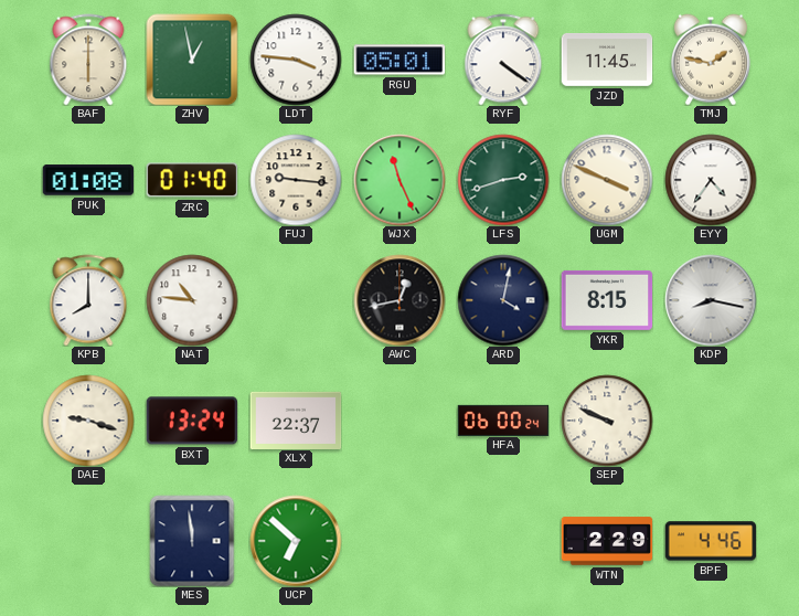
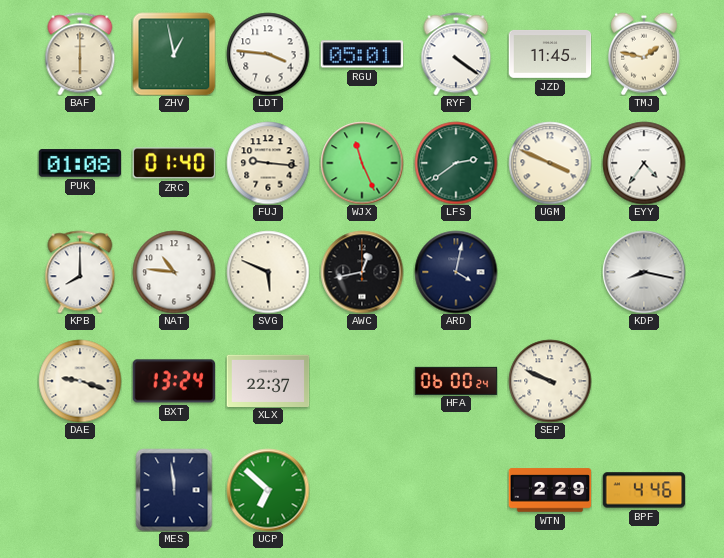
LFS: 2:42 -> 2:39
SVG: none -> 5:49
YKR: 8:15 -> none
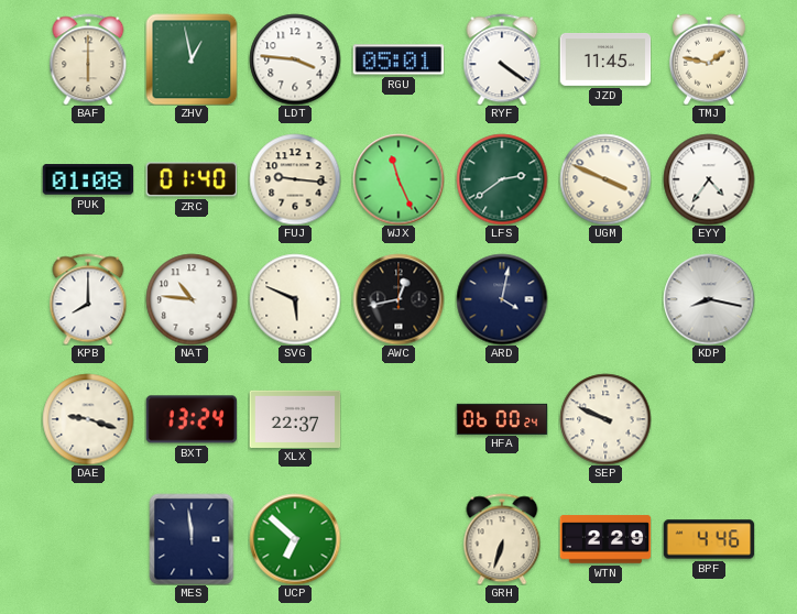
GRH: none -> 6:33
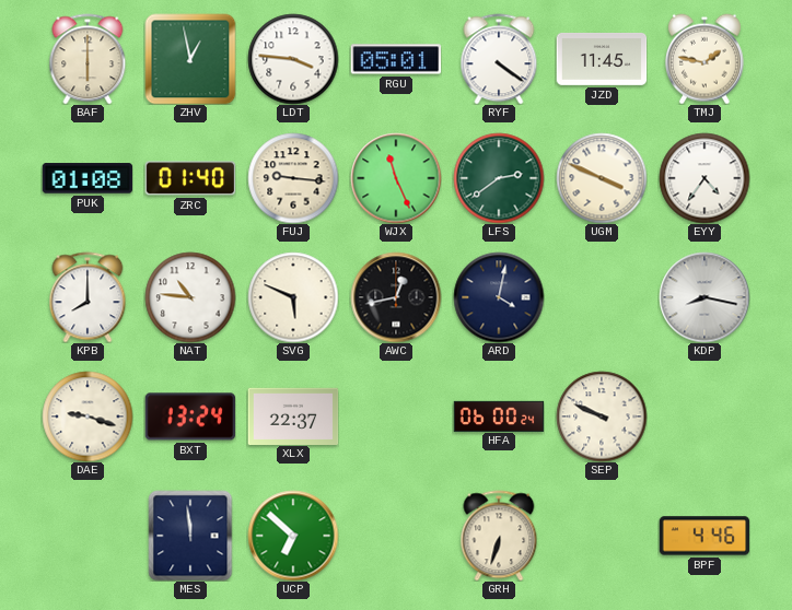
WTN: 2:29 -> none
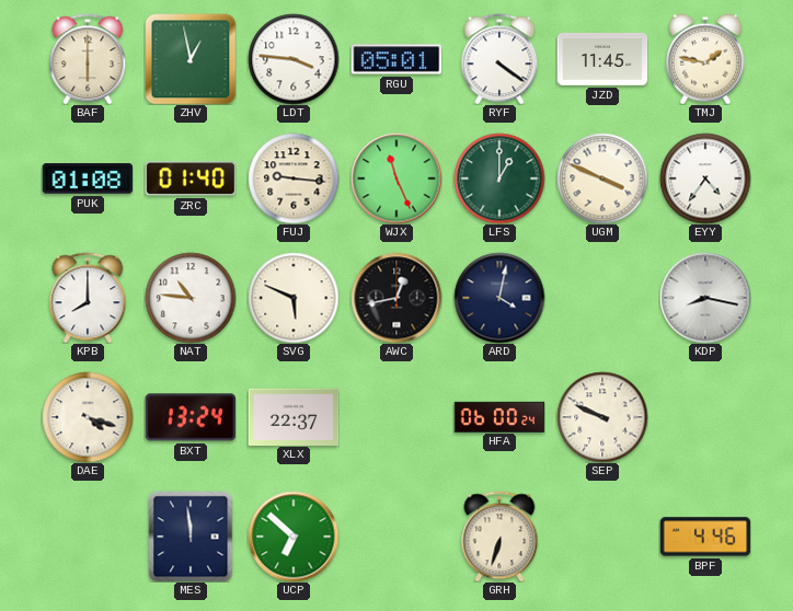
LFS: 2:39 -> 1:00
DAE: 9:18 -> 4:18
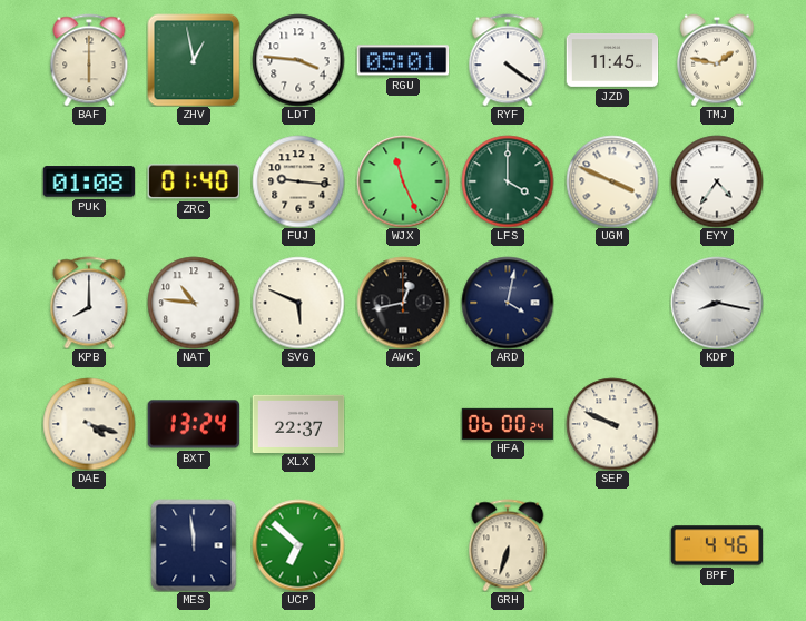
LFS: 1:00 -> 4:00
